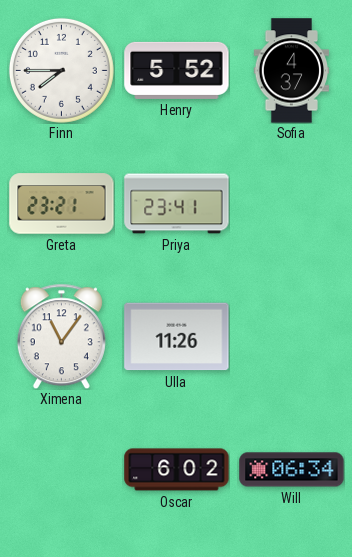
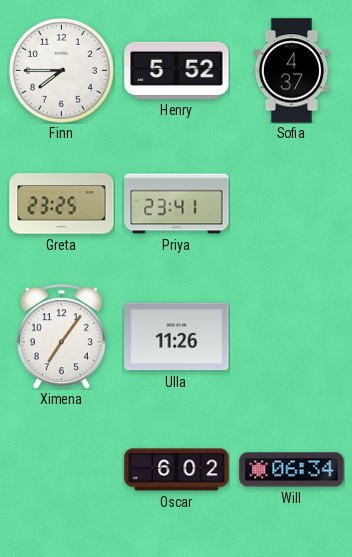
Greta: 23:21 -> 23:25
Ximena: 11:06 -> 7:06
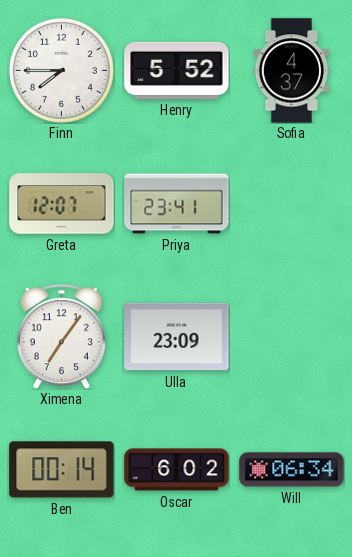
Greta: 23:25 -> 12:07
Ulla: 11:26 -> 23:09
Ben: none -> 00:14
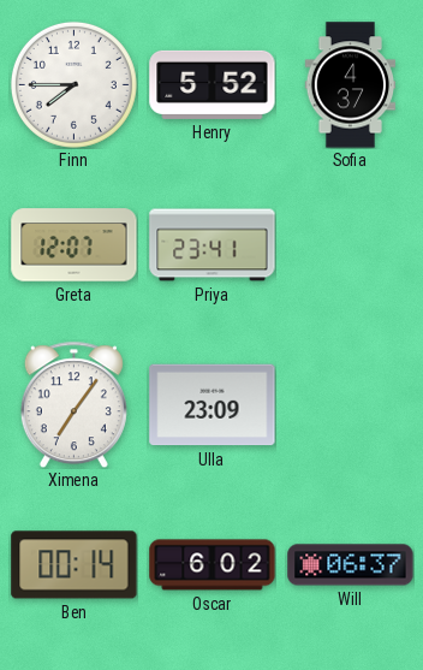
Will: 06:34 -> 06:37
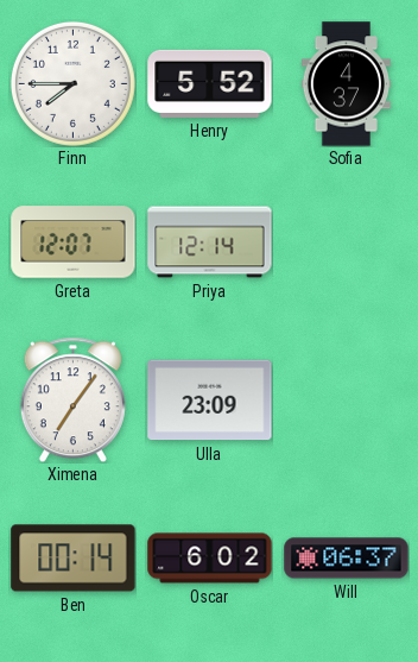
Priya: 23:41 -> 12:14
